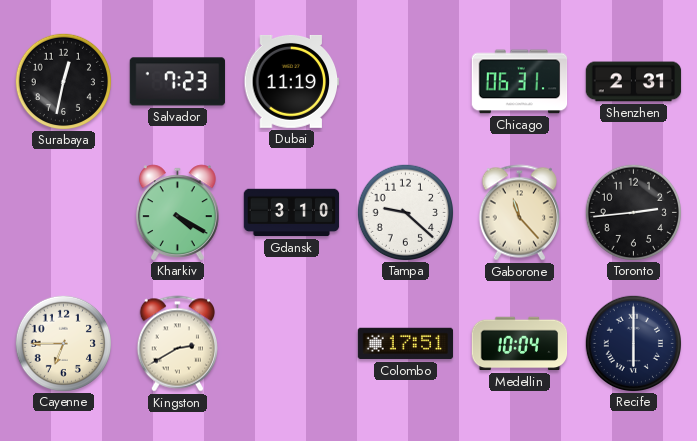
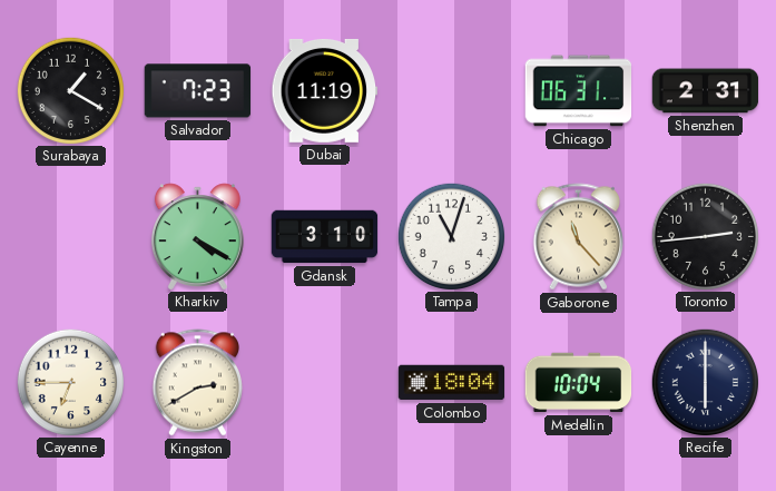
Surabaya: 12:32 -> 1:20
Tampa: 9:22 -> 11:03
Colombo: 17:51 -> 18:04
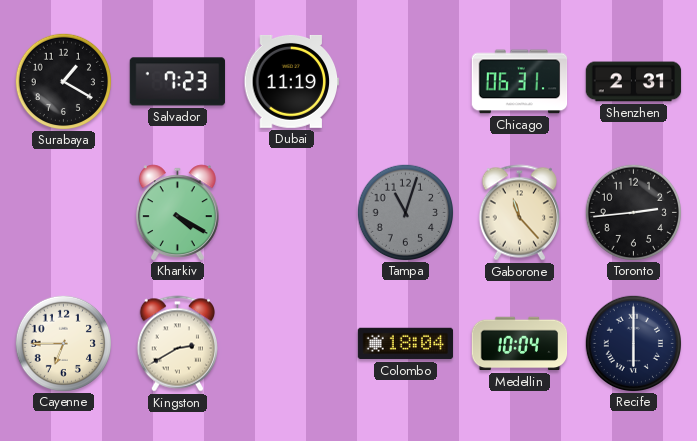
Gdansk: 3:10 -> none
Tampa dial: white -> grey
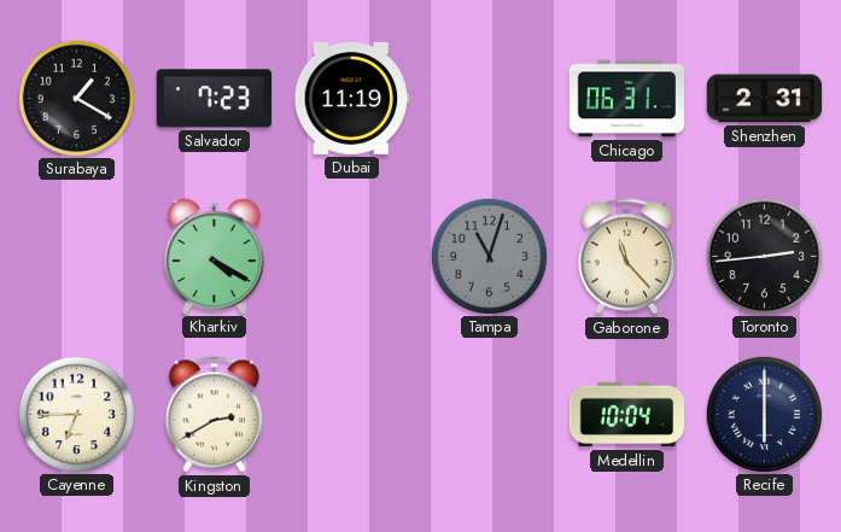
Colombo: 18:04 -> none
